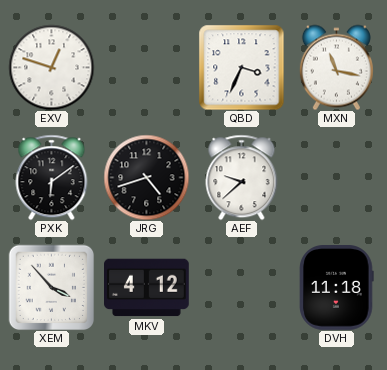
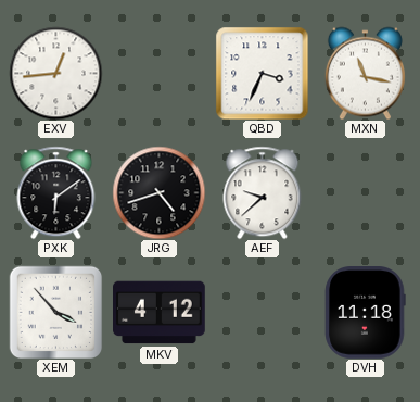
EXV: 12:48 -> 12:44
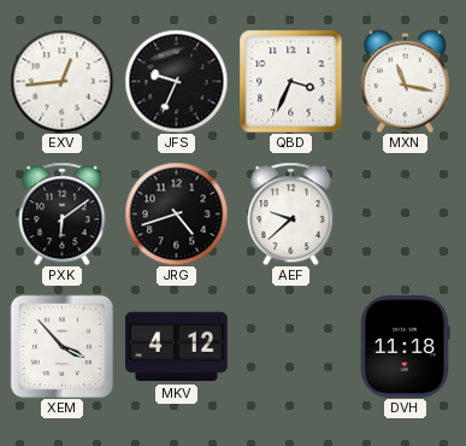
JFS: none -> 9:34
